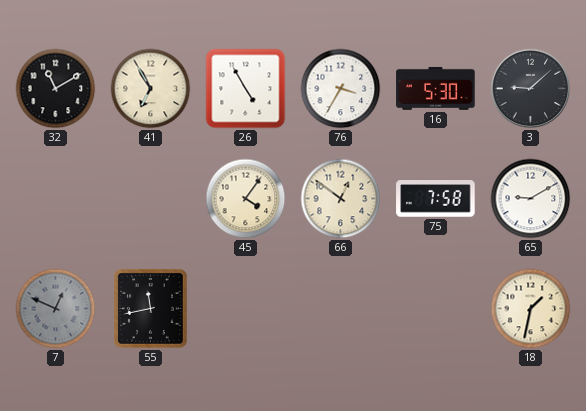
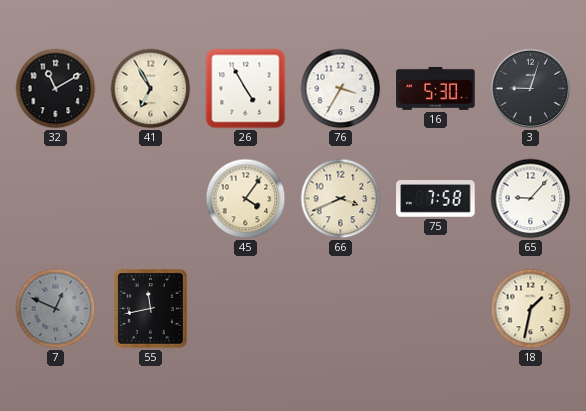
3: 9:08 -> 9:03
66: 12:51 -> 3:41
65: 9:10 -> 9:07
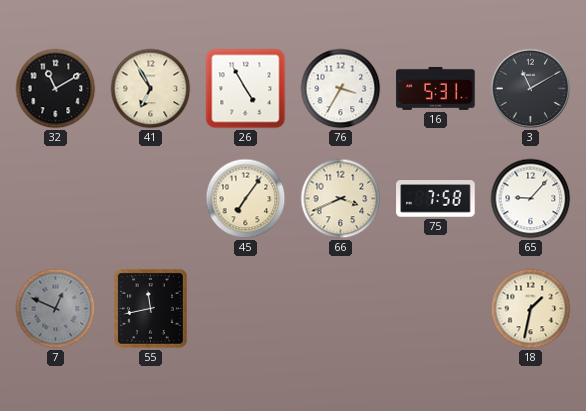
16: 5:30 -> 5:31
3: 9:03 -> 11:10
45: 4:06 -> 7:06
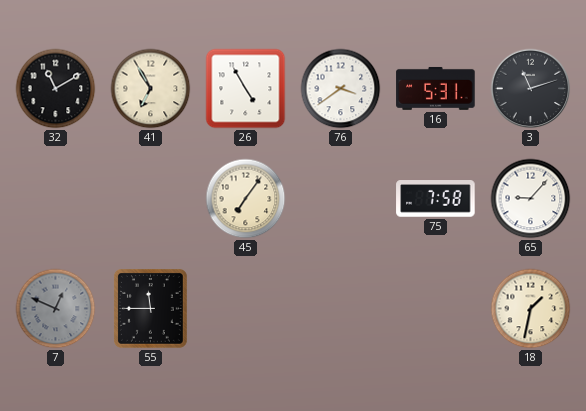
76: 3:35 -> 3:39
3: 11:10 -> 11:12
66: 3:41 -> none
55: 11:43 -> 11:45
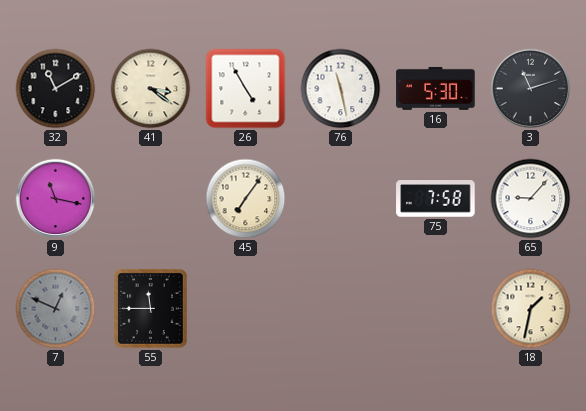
41: 6:55 -> 3:21
76: 3:39 -> 11:28
16: 5:31 -> 5:30
9: none -> 11:17
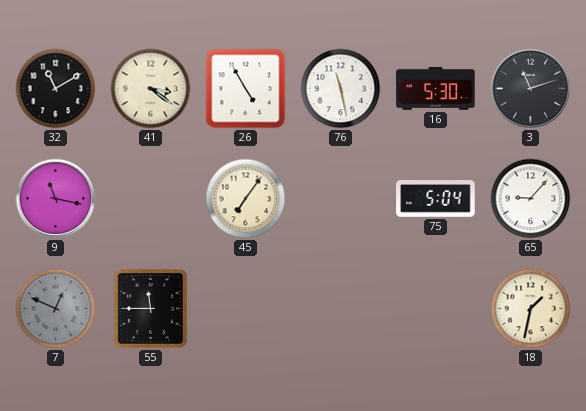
75: 7:58 -> 5:04
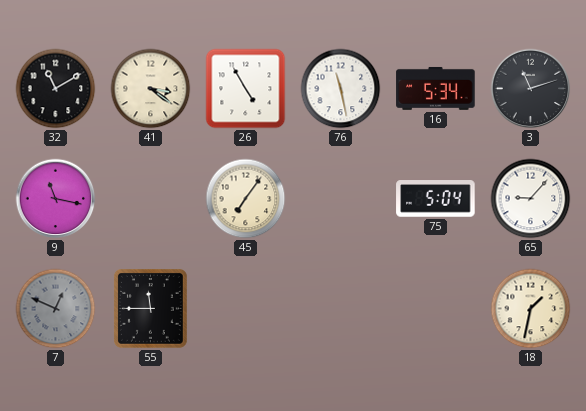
16: 5:30 -> 5:34
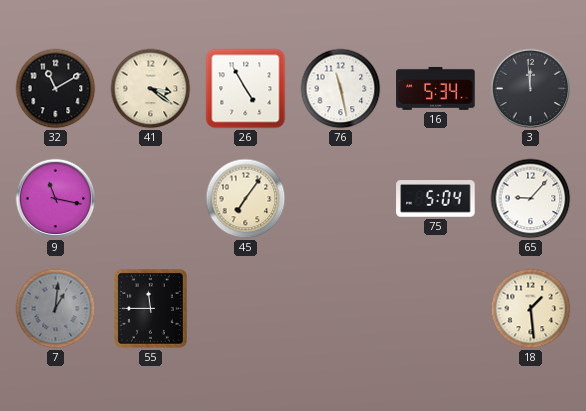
3: 11:12 -> 11:59
7: 12:49 -> 1:01
18: 1:32 -> 1:29
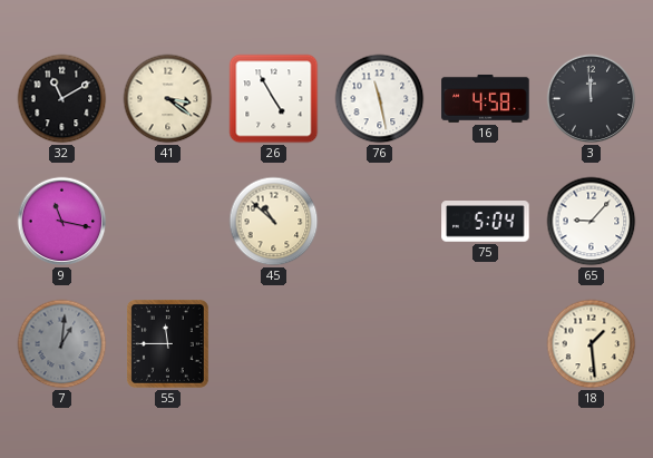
16: 5:34 -> 4:58
45: 7:06 -> 10:52
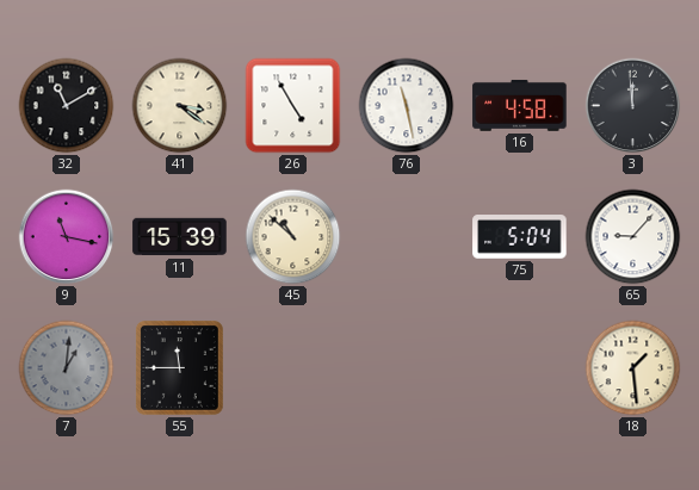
11: none -> 15:39
